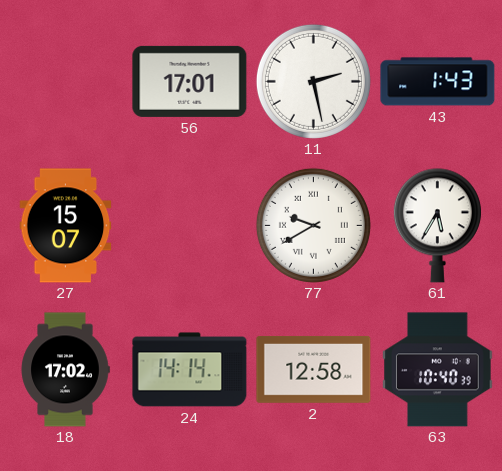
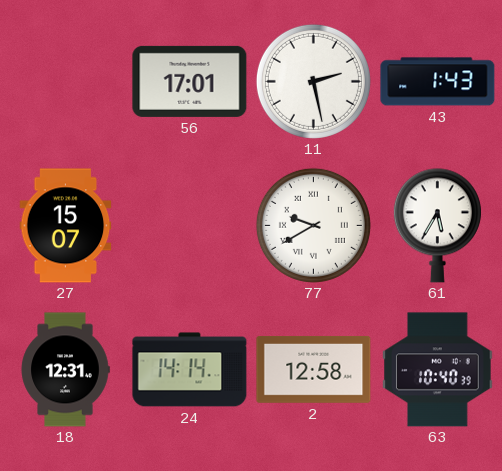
18: 17:02 -> 12:31
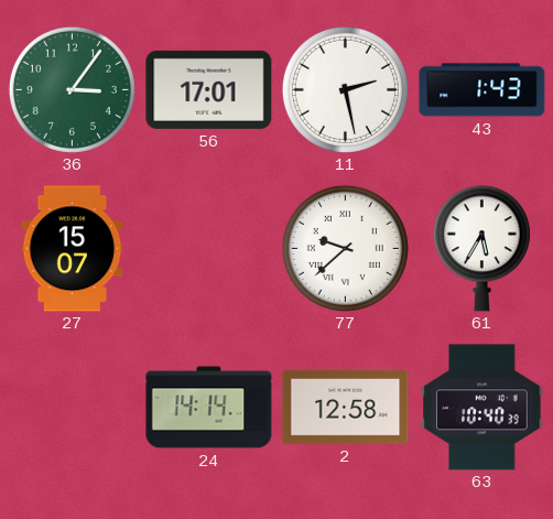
36: none -> 3:06
77: 9:40 -> 9:38
18: 12:31 -> none
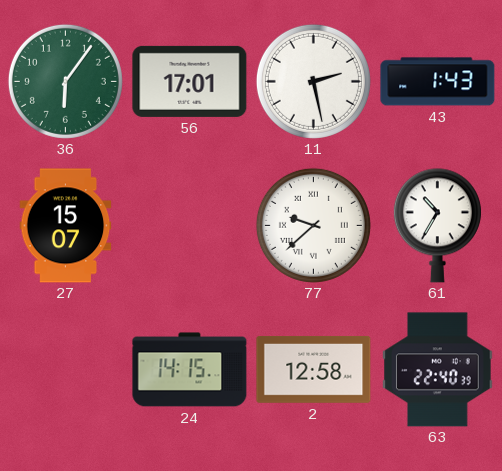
36: 3:06 -> 6:06
61: 5:35 -> 10:35
24: 14:14 -> 14:15
63: 10:40 -> 22:40
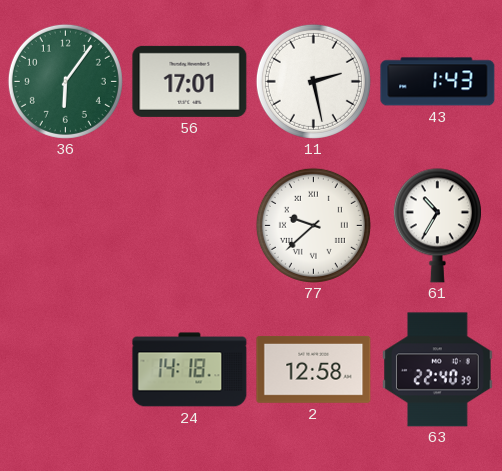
27: 15:07 -> none
24: 14:15 -> 14:18
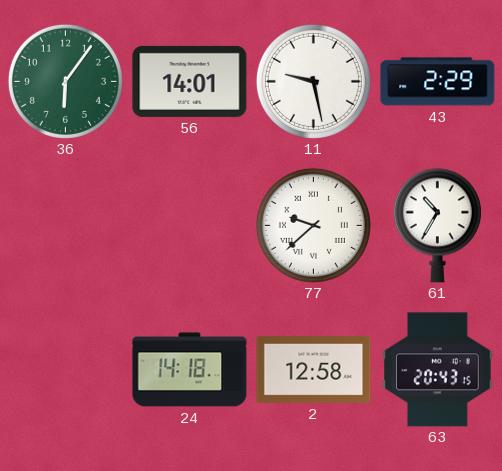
56: 17:01 -> 14:01
11: 2:28 -> 9:28
43: 1:43 -> 2:29
63: 22:40 -> 20:43
